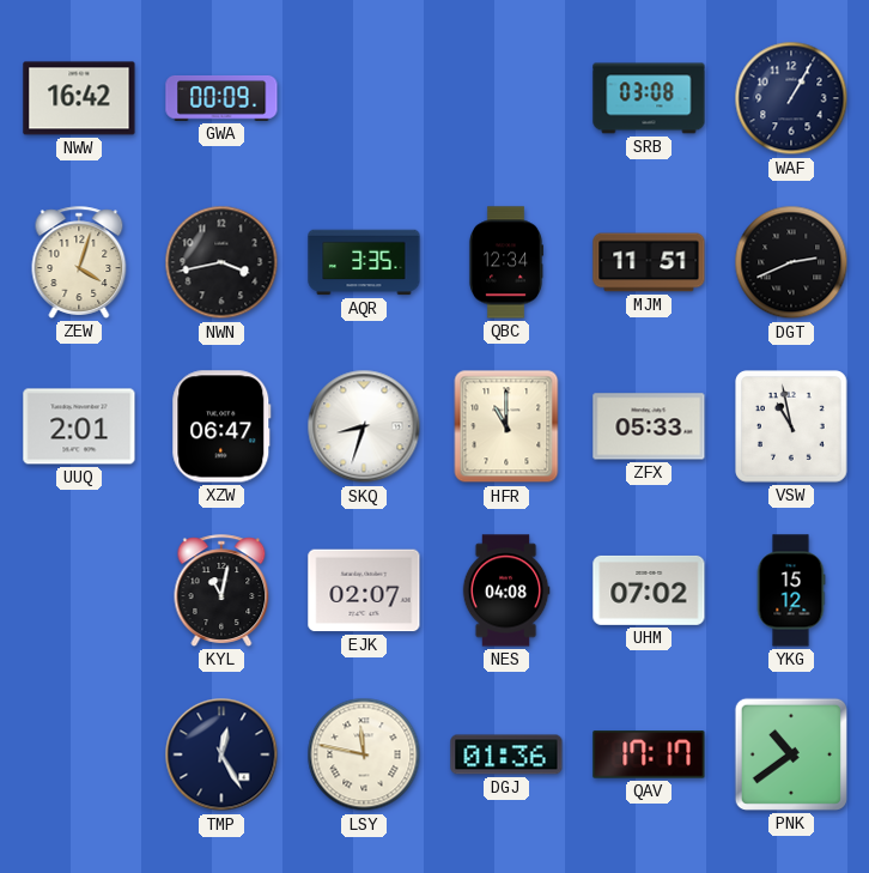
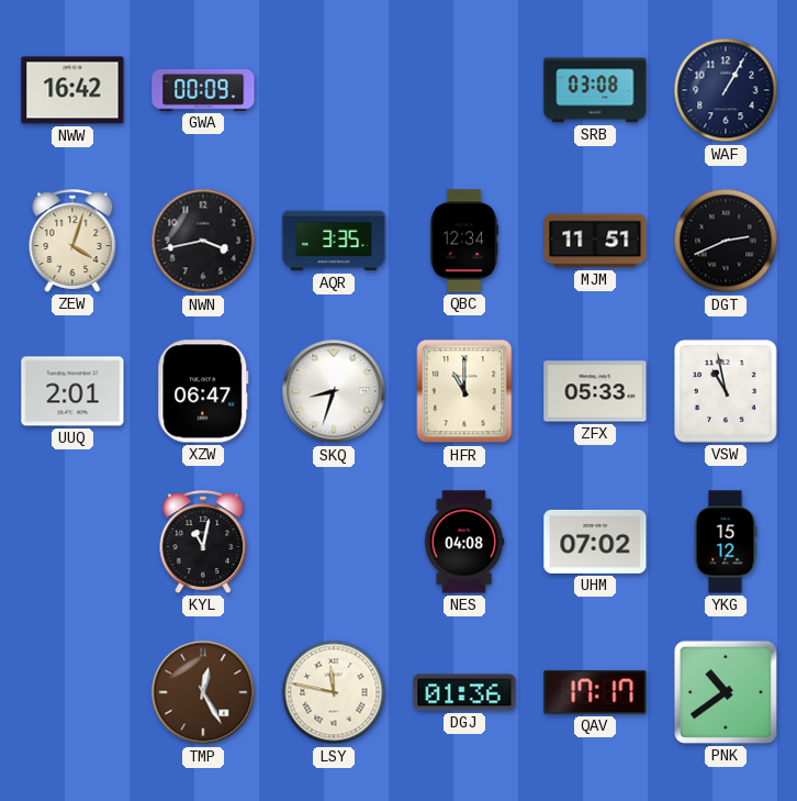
EJK: 02:07 -> none
TMP dial: navy -> brown
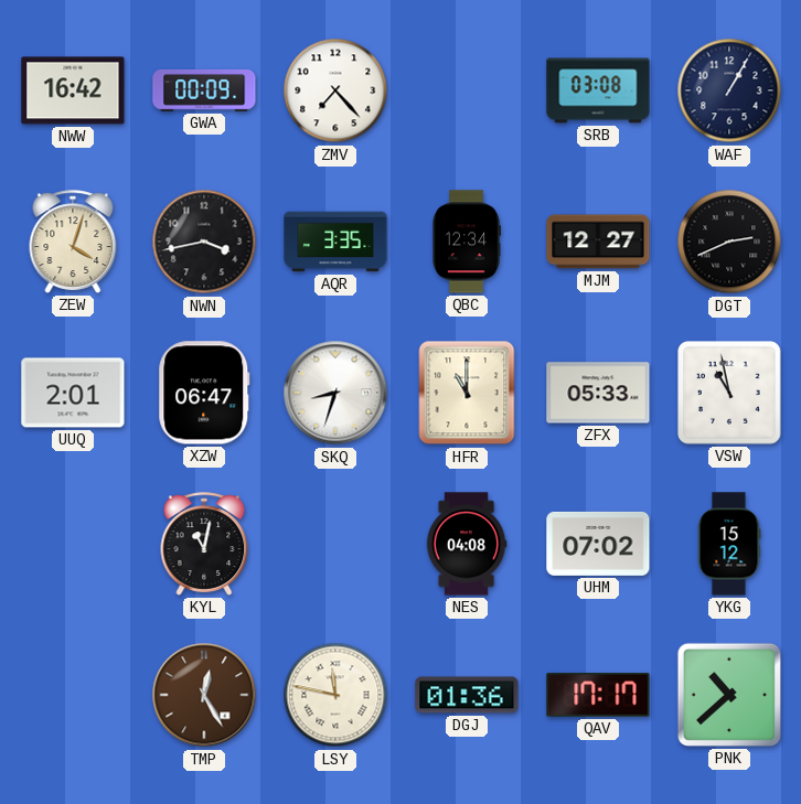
ZMV: none -> 7:23
MJM: 11:51 -> 12:27
PNK: 10:39 -> 10:38
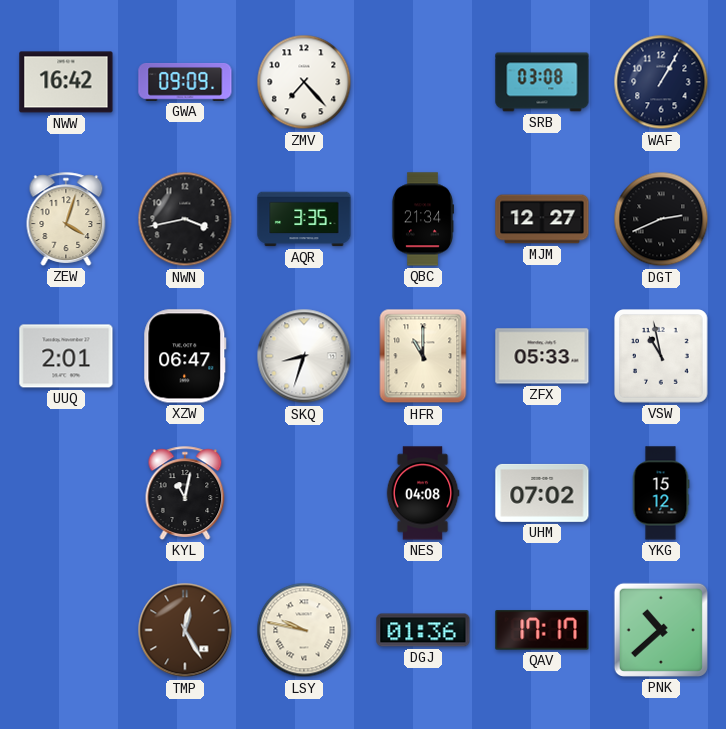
GWA: 00:09 -> 09:09
QBC: 12:34 -> 21:34
LSY: 11:47 -> 9:47
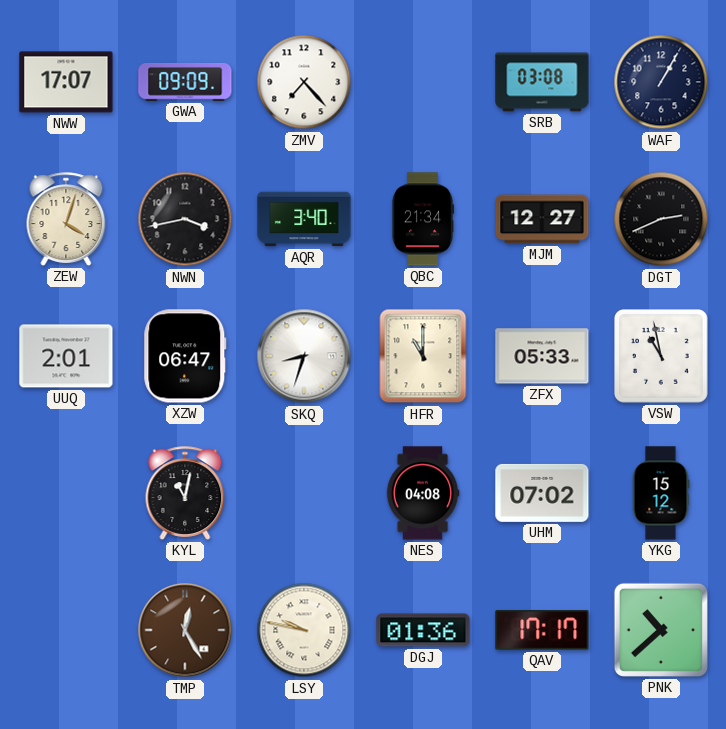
NWW: 16:42 -> 17:07
AQR: 3:35 -> 3:40
